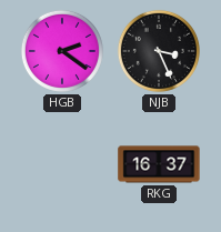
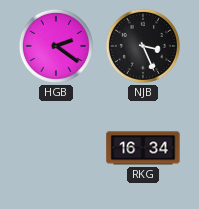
RKG: 16:37 -> 16:34
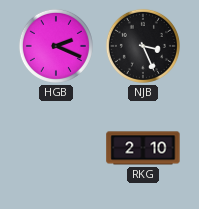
HGB: 2:21 -> 2:19
RKG: 16:34 -> 2:10
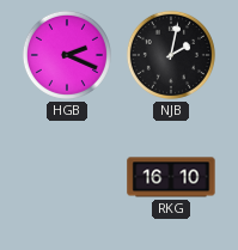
NJB: 3:26 -> 2:02
RKG: 2:10 -> 16:10
